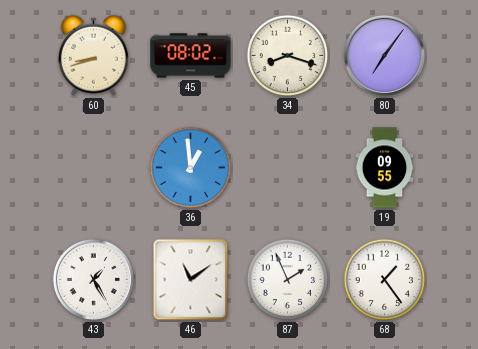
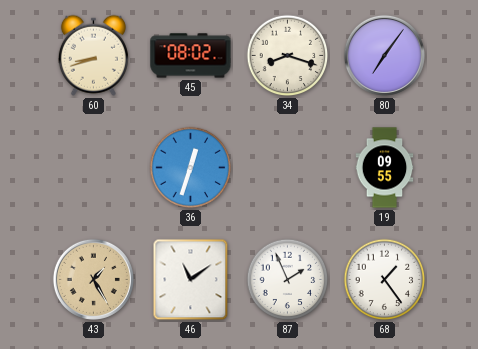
36: 12:59 -> 12:33
43 dial: white -> champagne
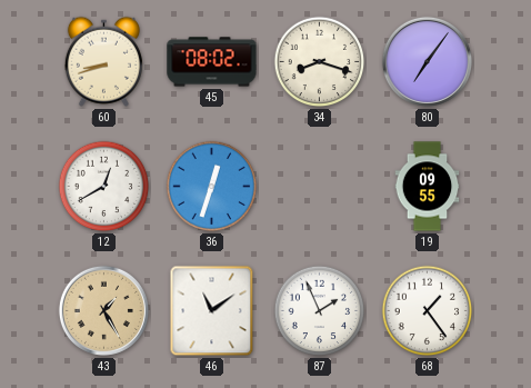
12: none -> 12:40
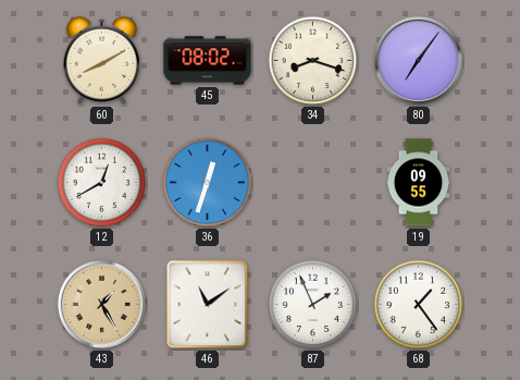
60: 8:42 -> 8:10
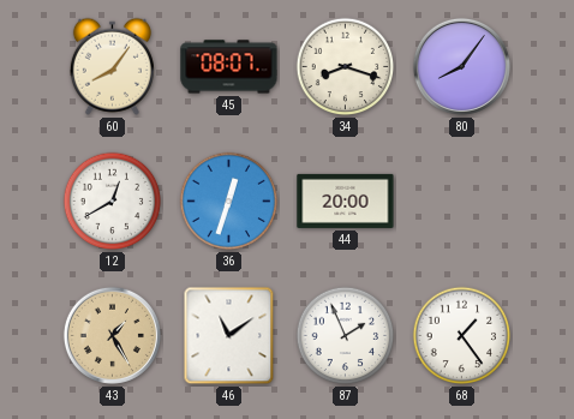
60: 8:10 -> 8:06
45: 08:02 -> 08:07
80: 7:06 -> 8:06
44: none -> 20:00
19: 09:55 -> none
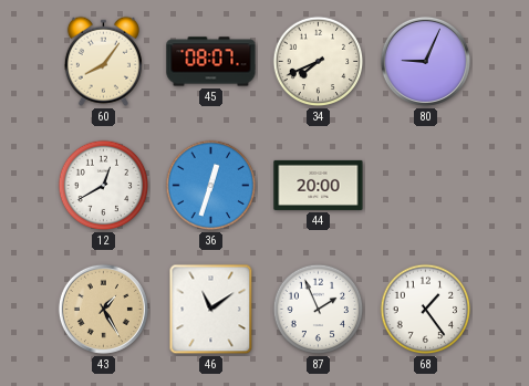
34: 8:18 -> 7:41
80: 8:06 -> 9:04
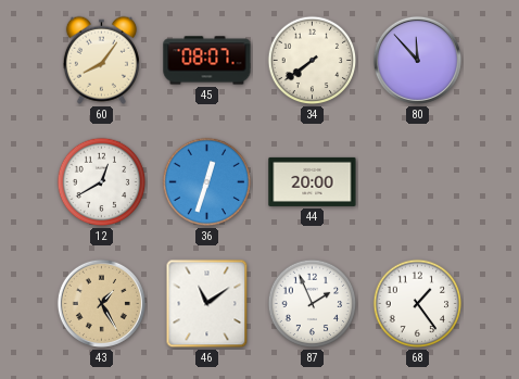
34: 7:41 -> 7:39
80: 9:04 -> 11:53
